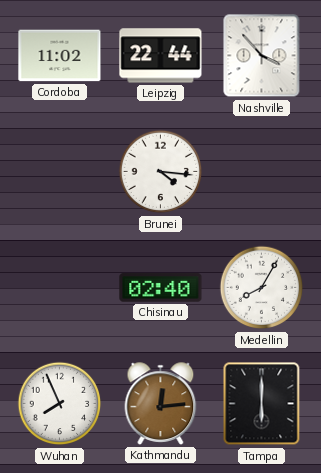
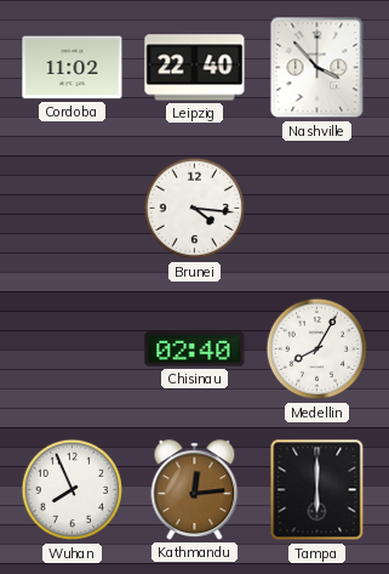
Leipzig: 22:44 -> 22:40
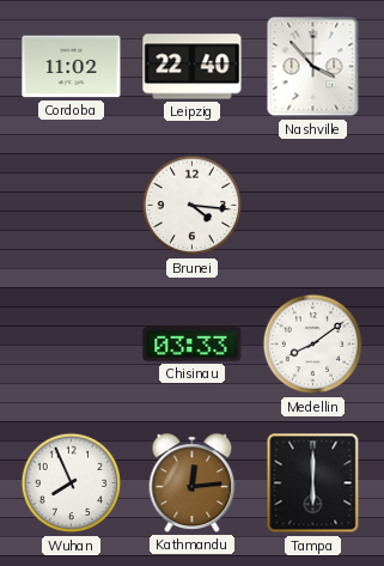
Chisinau: 02:40 -> 03:33
Medellin: 8:05 -> 8:09
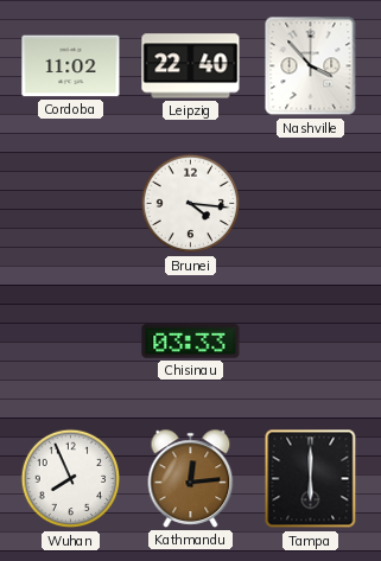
Medellin: 8:09 -> none
